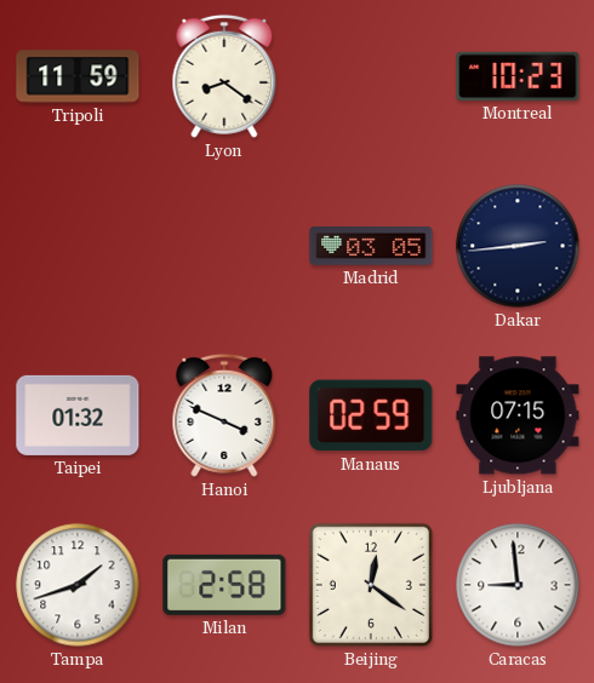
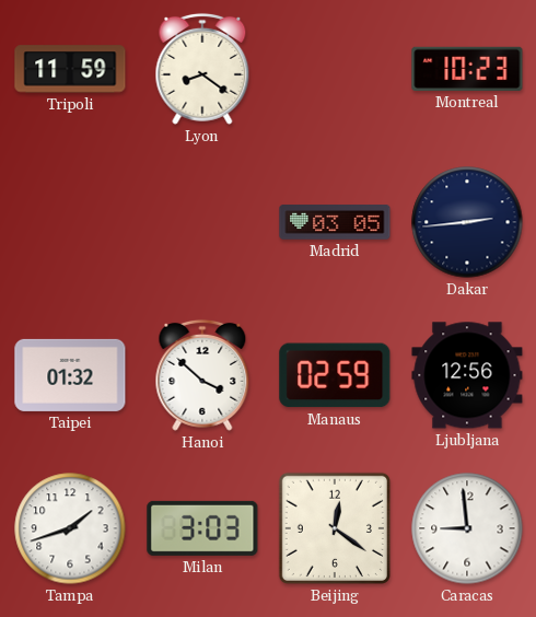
Hanoi: 3:49 -> 3:52
Ljubljana: 07:15 -> 12:56
Milan: 2:58 -> 3:03
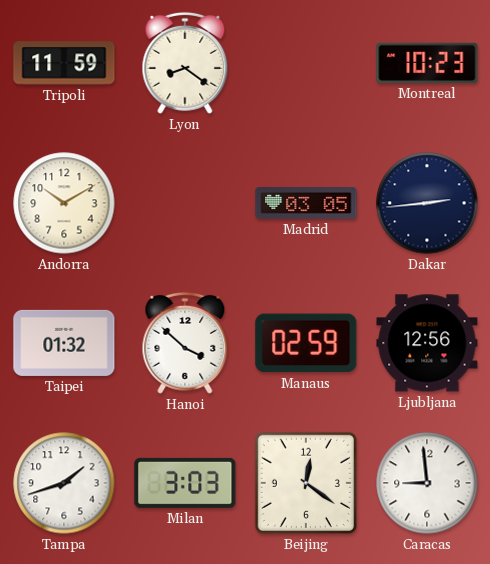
Andorra: none -> 10:10
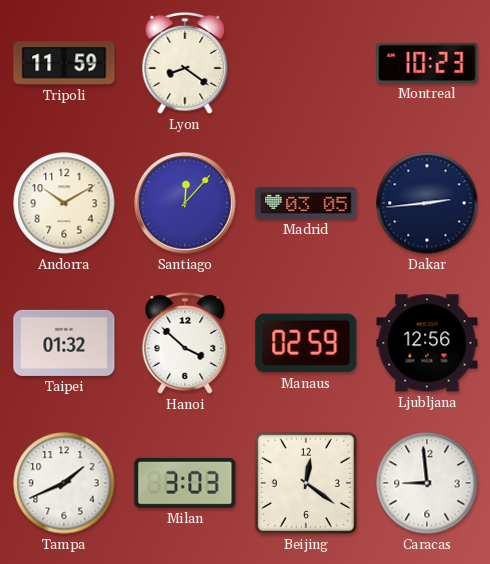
Santiago: none -> 12:07
Tampa: 1:42 -> 1:41
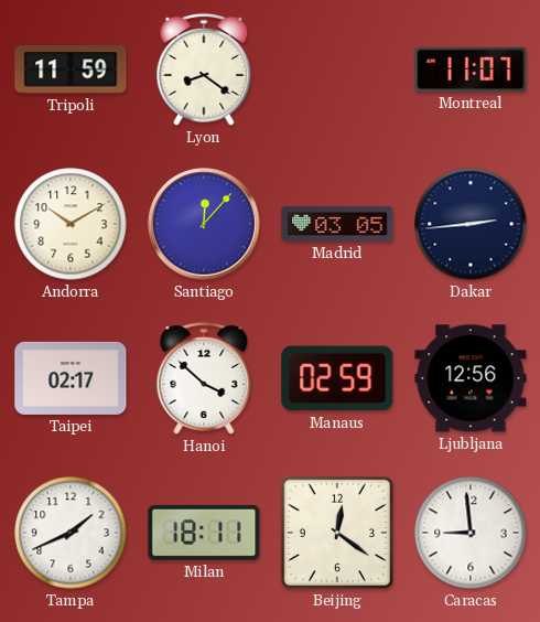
Montreal: 10:23 -> 11:07
Taipei: 01:32 -> 02:17
Milan: 3:03 -> 18:11
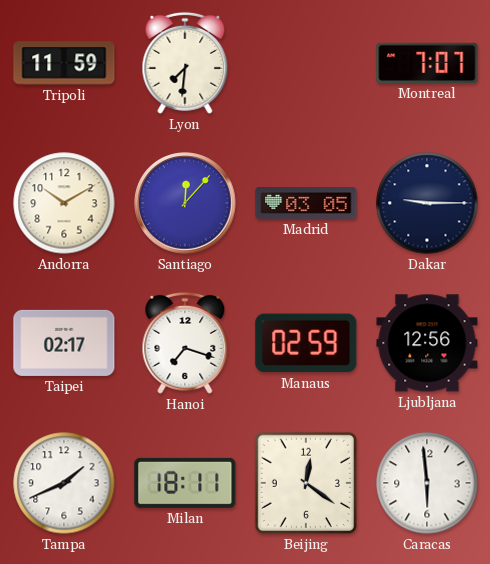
Lyon: 8:21 -> 7:31
Montreal: 11:07 -> 7:07
Dakar: 2:44 -> 9:15
Hanoi: 3:52 -> 7:18
Caracas: 8:59 -> 5:59
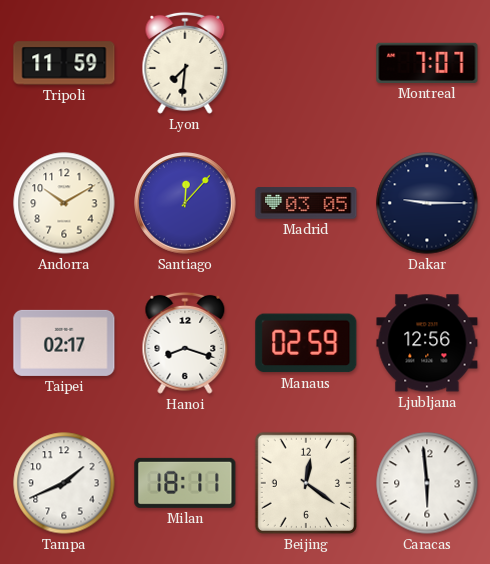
Hanoi: 7:18 -> 8:18
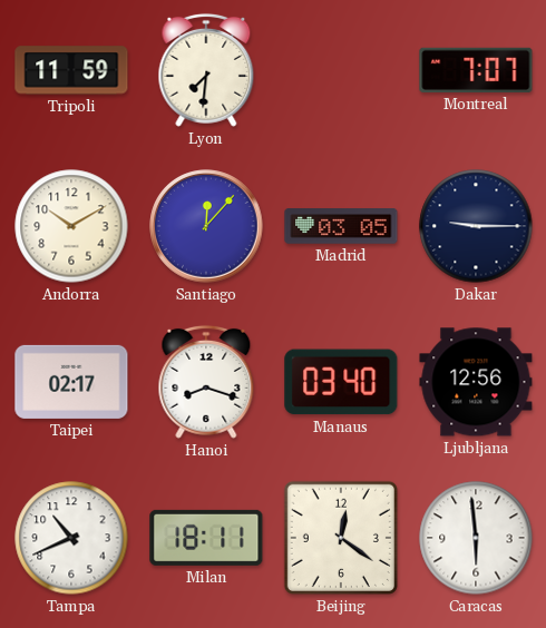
Manaus: 02:59 -> 03:40
Tampa: 1:41 -> 10:41
